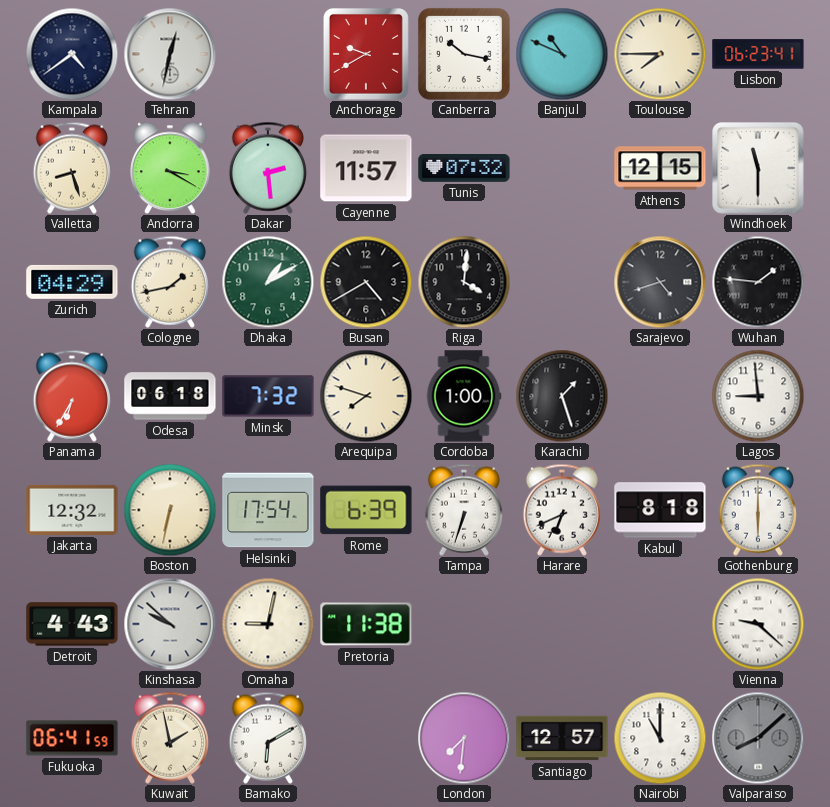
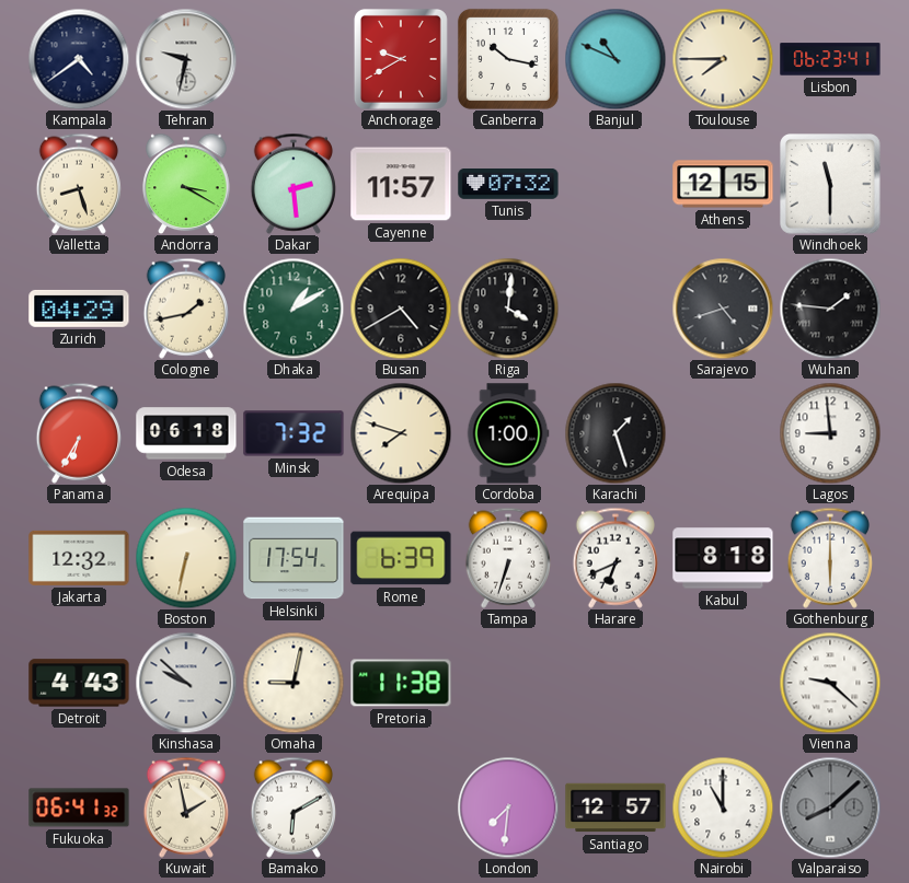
Tehran: 12:32 -> 9:32
Fukuoka: 06:41:59 -> 06:41:32
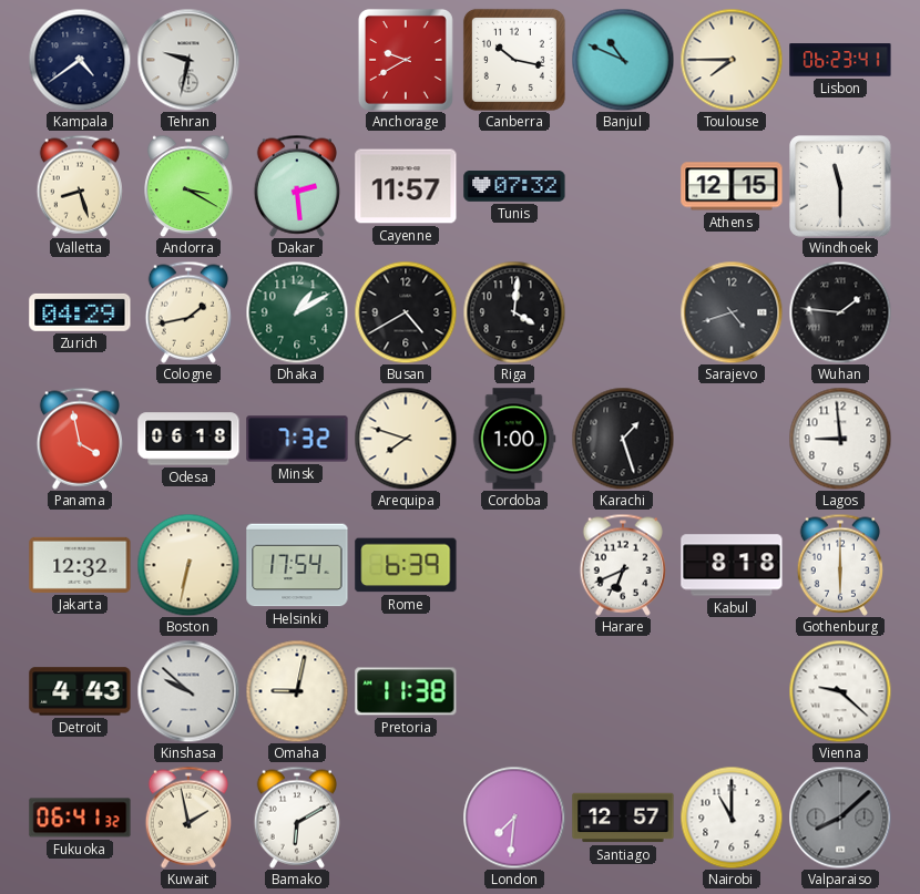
Panama: 6:35 -> 3:58
Tampa: 6:33 -> none
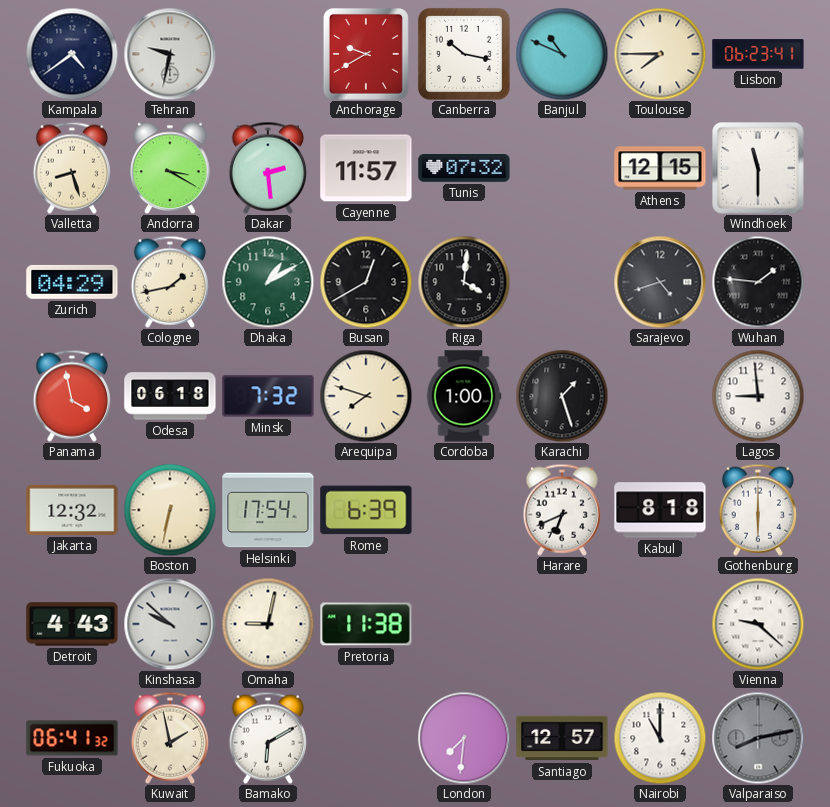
Busan: 4:40 -> 12:40
Valparaiso: 8:08 -> 8:13
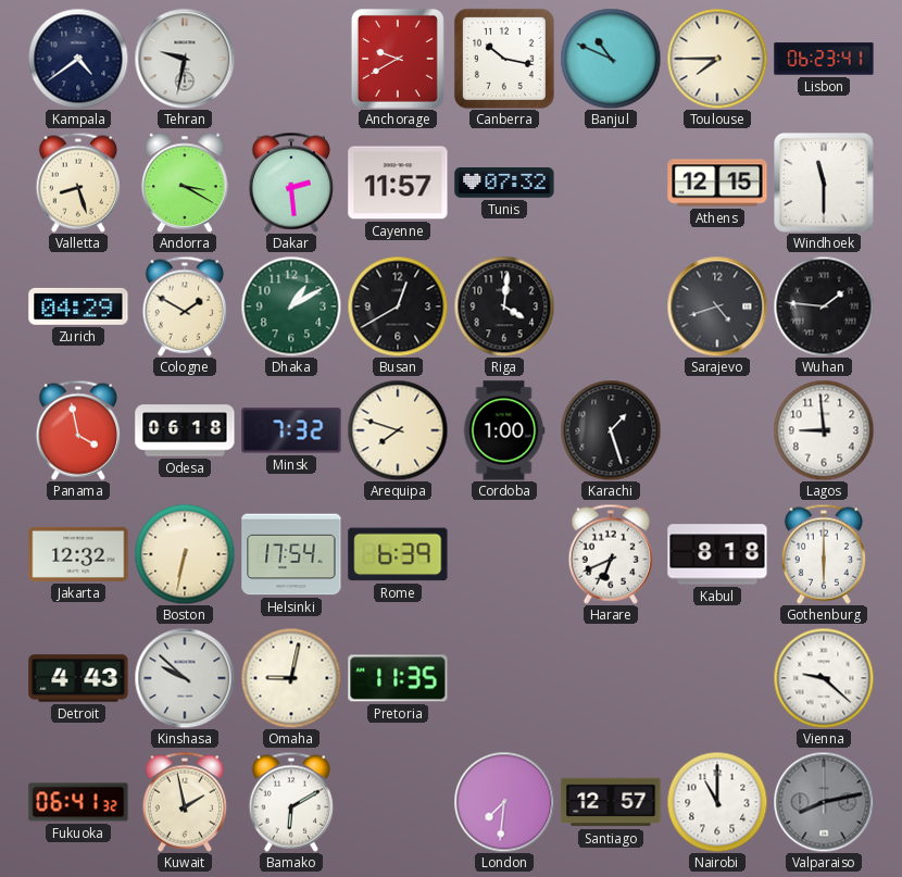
Cologne: 1:43 -> 1:50
Pretoria: 11:38 -> 11:35
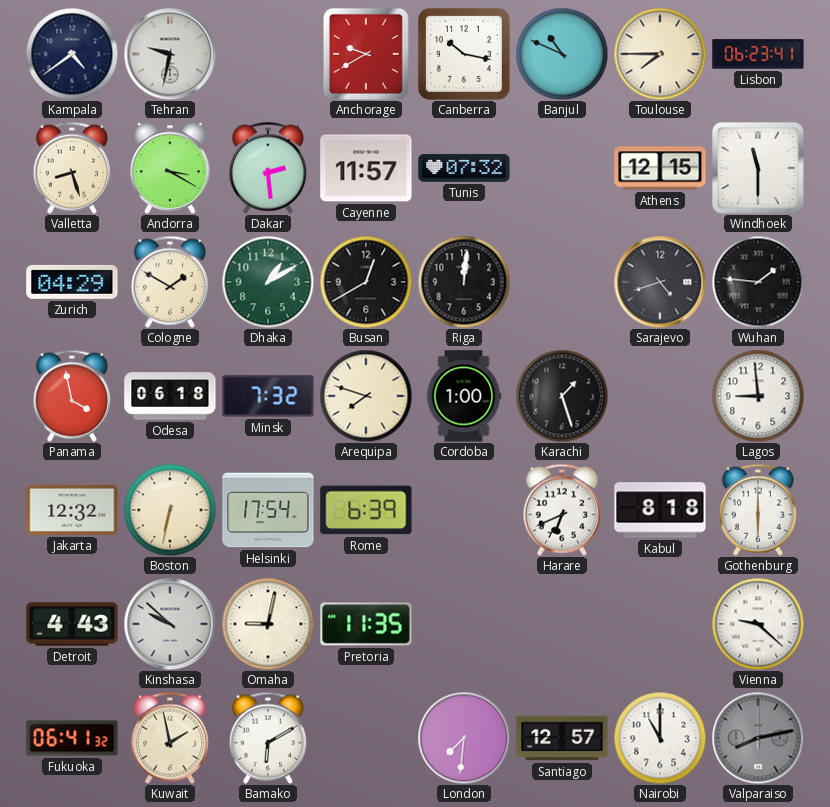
Riga: 4:01 -> 12:01
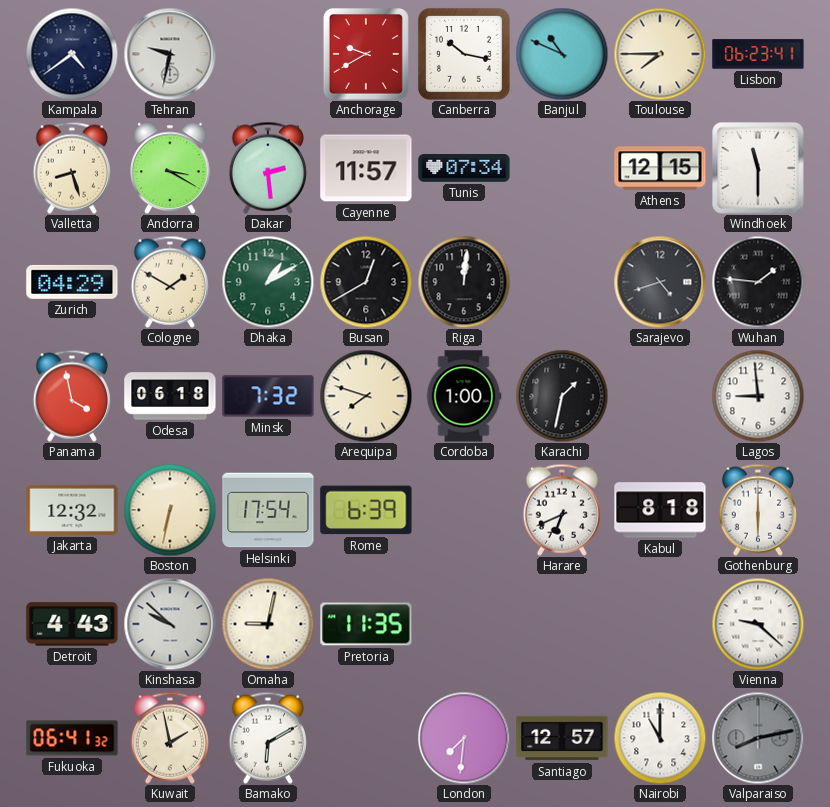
Tunis: 07:32 -> 07:34
Karachi: 1:27 -> 1:32
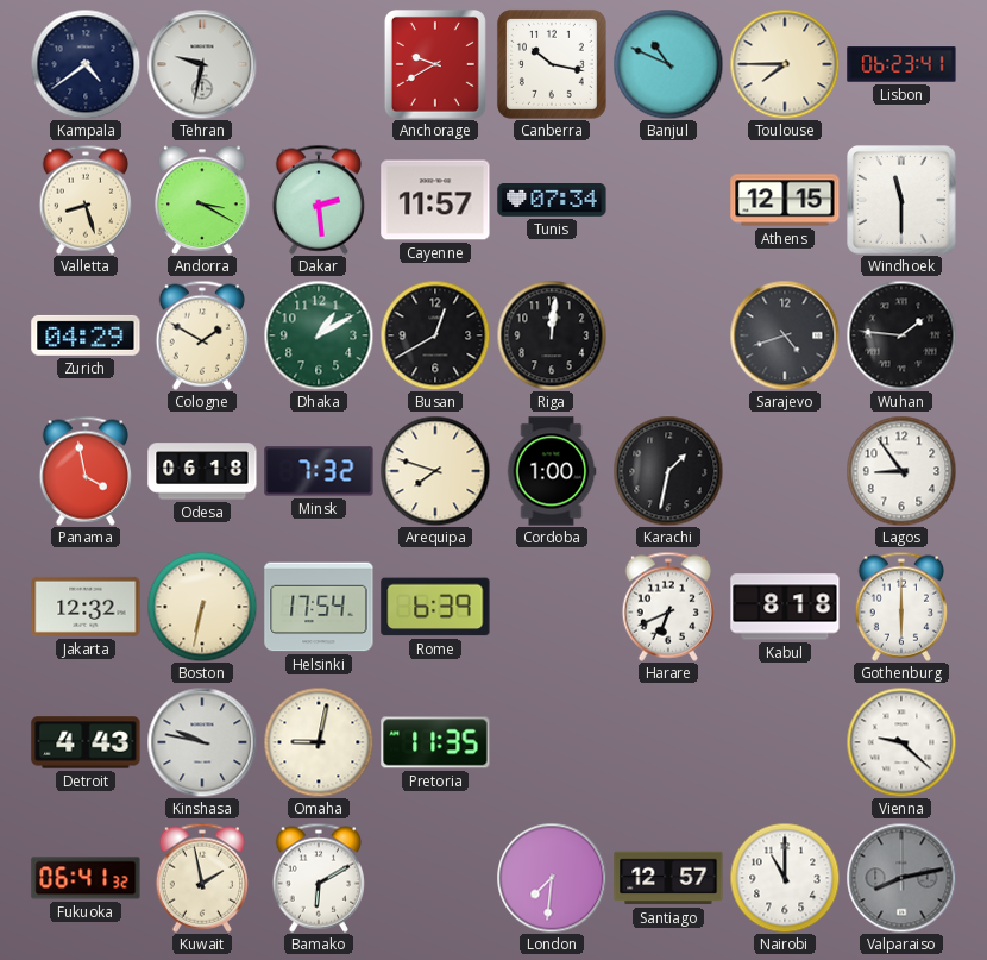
Lagos: 8:59 -> 8:54
Kinshasa: 9:52 -> 9:47
